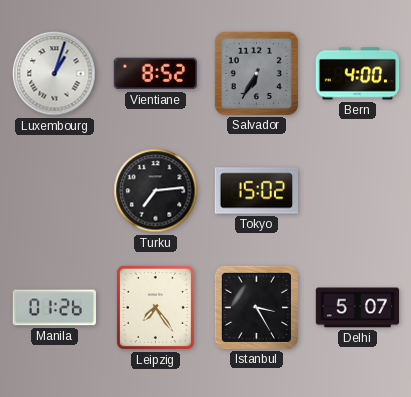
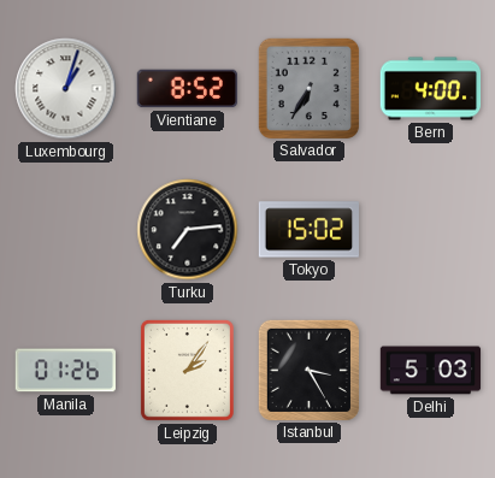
Leipzig: 7:24 -> 2:06
Delhi: 5:07 -> 5:03
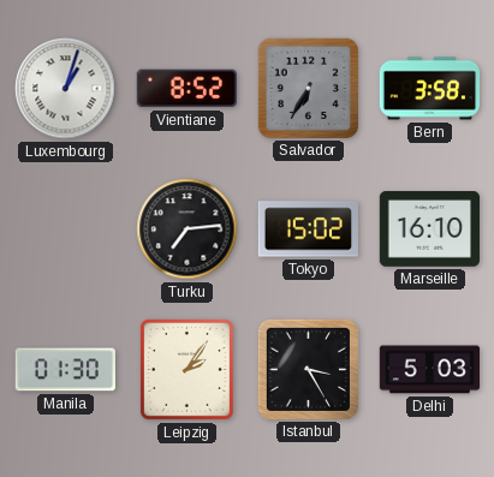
Bern: 4:00 -> 3:58
Marseille: none -> 16:10
Manila: 01:26 -> 01:30
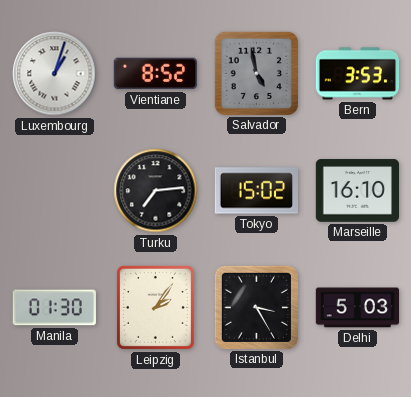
Salvador: 6:35 -> 4:58
Bern: 3:58 -> 3:53
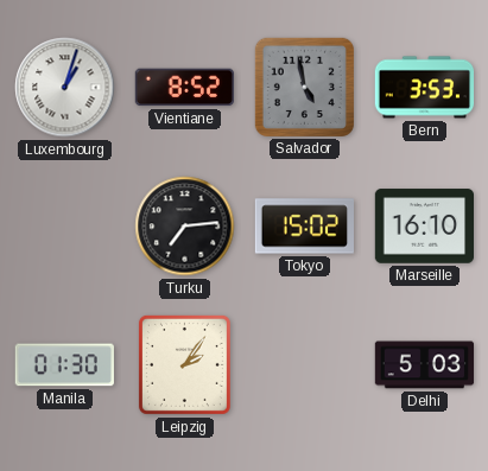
Istanbul: 3:25 -> none
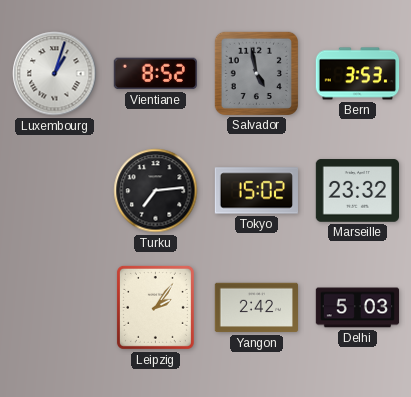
Marseille: 16:10 -> 23:32
Manila: 01:30 -> none
Yangon: none -> 2:42
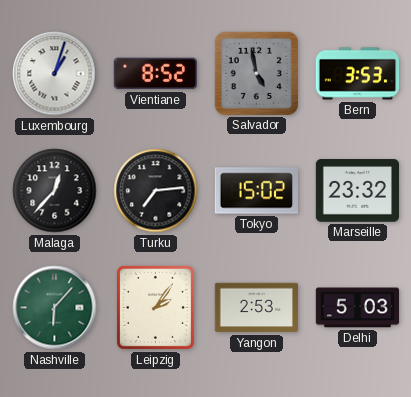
Malaga: none -> 12:37
Nashville: none -> 6:07
Yangon: 2:42 -> 2:53
